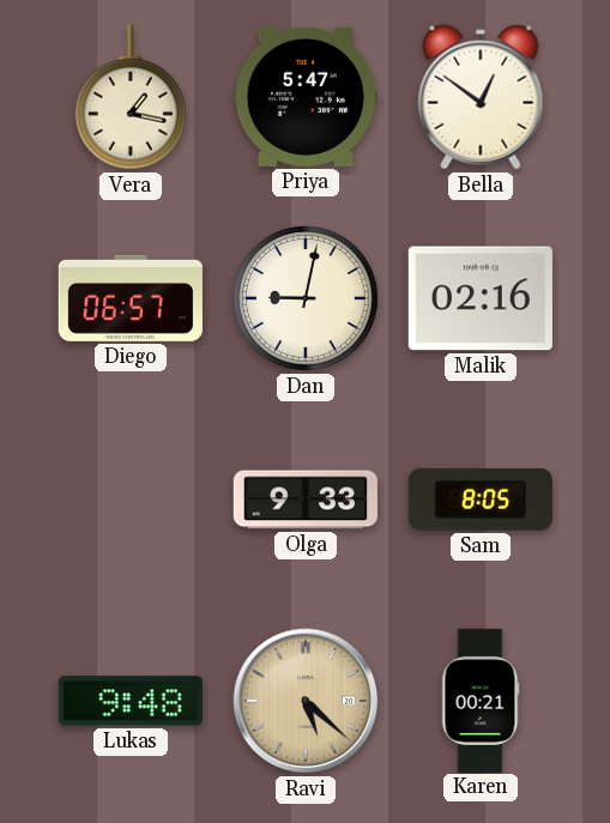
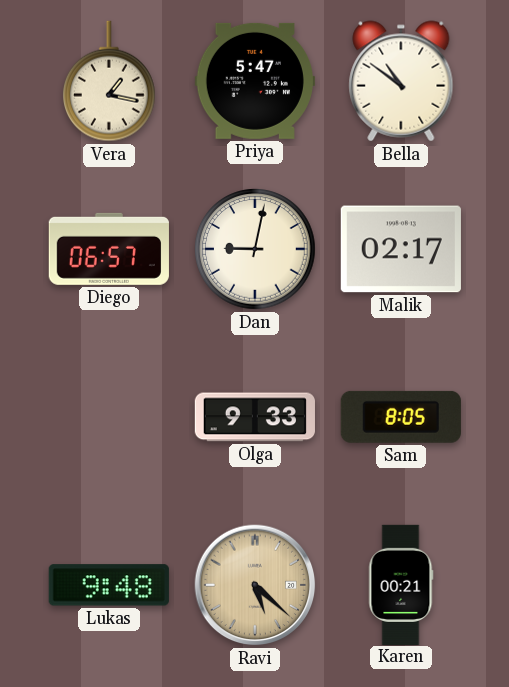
Bella: 12:51 -> 10:51
Malik: 02:16 -> 02:17
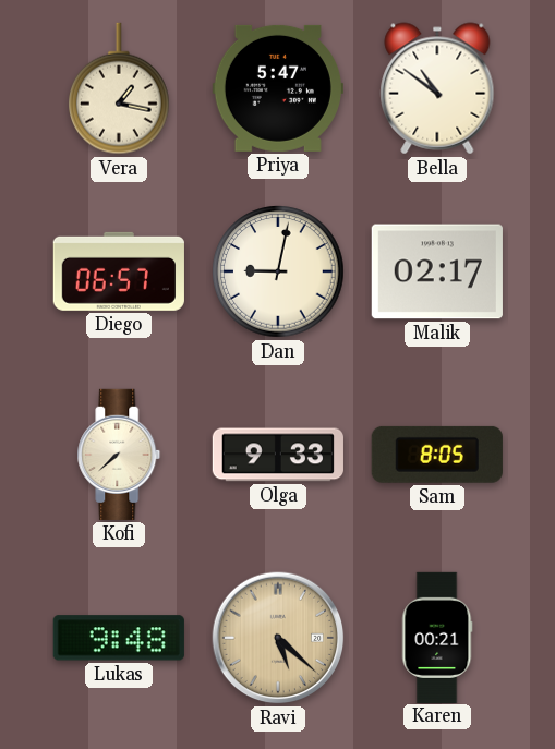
Kofi: none -> 7:38
